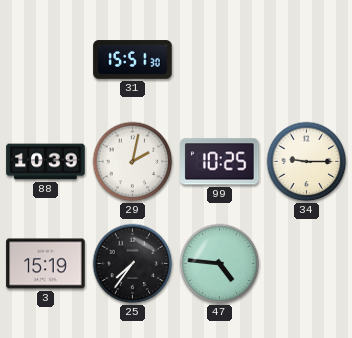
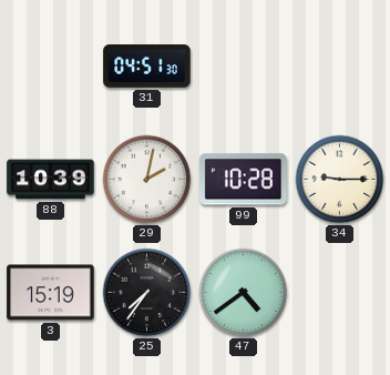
31: 15:51 -> 04:51
99: 10:25 -> 10:28
47: 4:46 -> 4:39
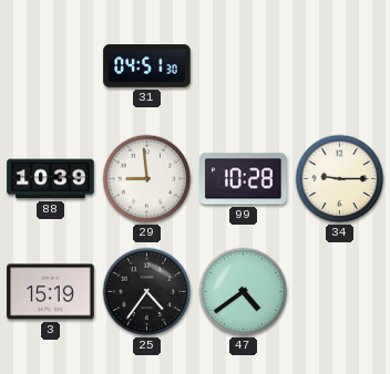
29: 2:02 -> 8:59
25: 7:36 -> 4:36
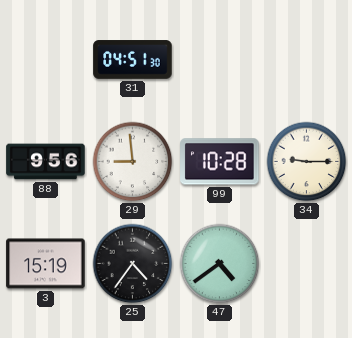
88: 10:39 -> 9:56
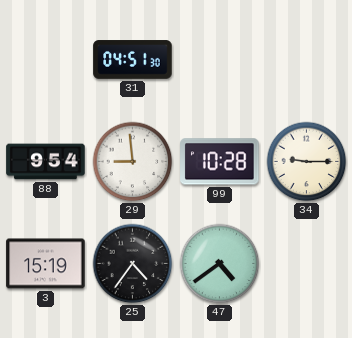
88: 9:56 -> 9:54
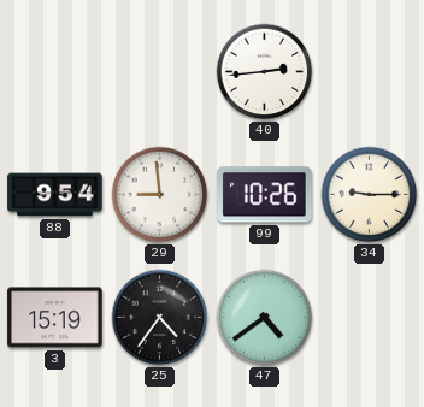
31: 04:51 -> none
40: none -> 2:44
99: 10:28 -> 10:26
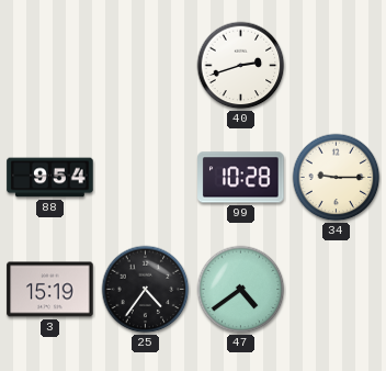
40: 2:44 -> 2:42
29: 8:59 -> none
99: 10:26 -> 10:28
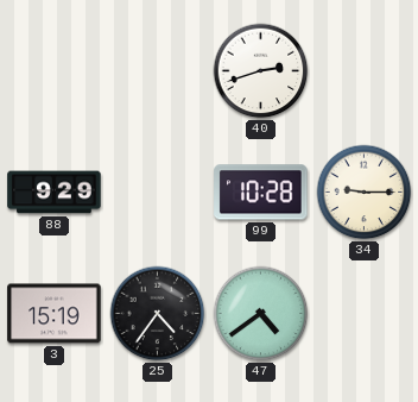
88: 9:54 -> 9:29
